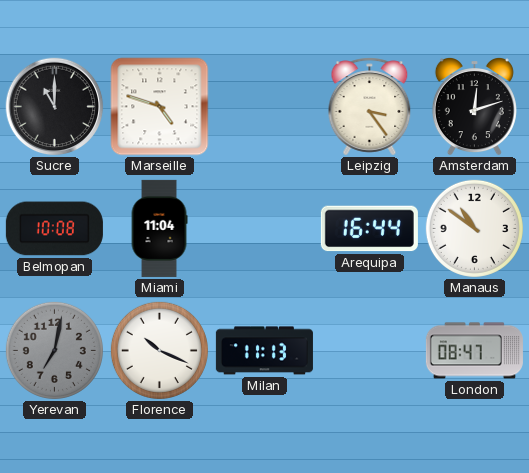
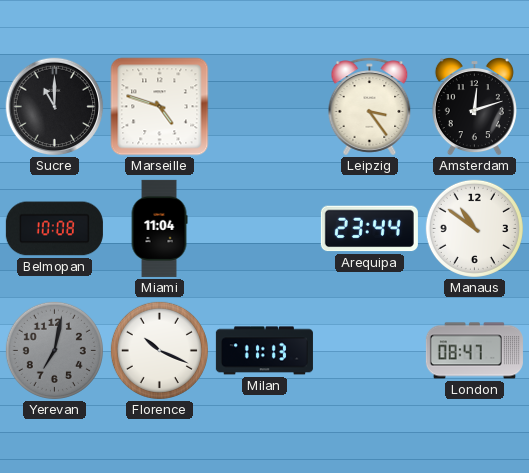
Arequipa: 16:44 -> 23:44
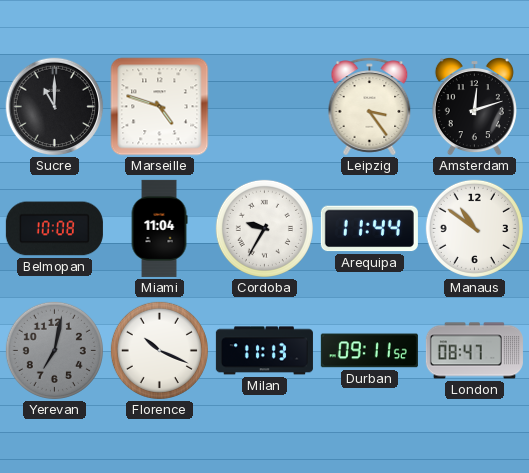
Cordoba: none -> 9:35
Arequipa: 23:44 -> 11:44
Durban: none -> 09:11
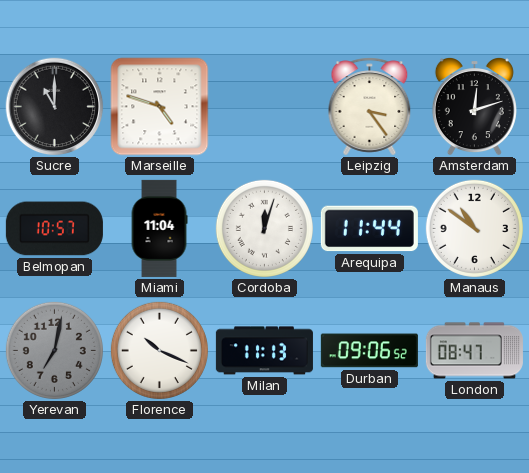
Belmopan: 10:08 -> 10:57
Cordoba: 9:35 -> 12:03
Durban: 09:11 -> 09:06
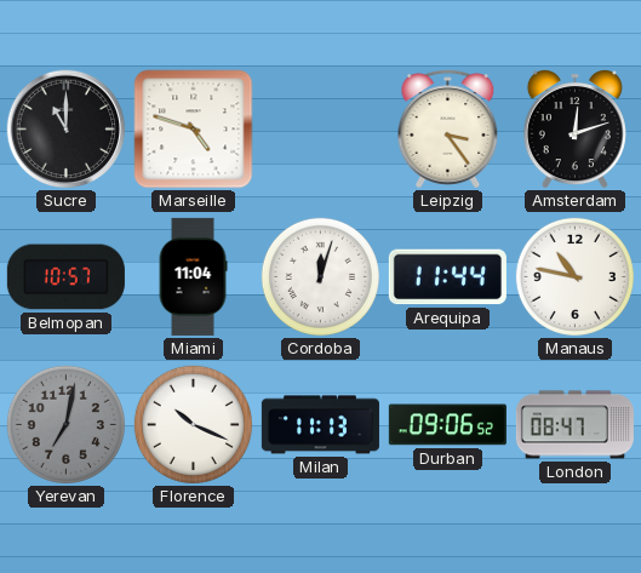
Manaus: 10:51 -> 10:47
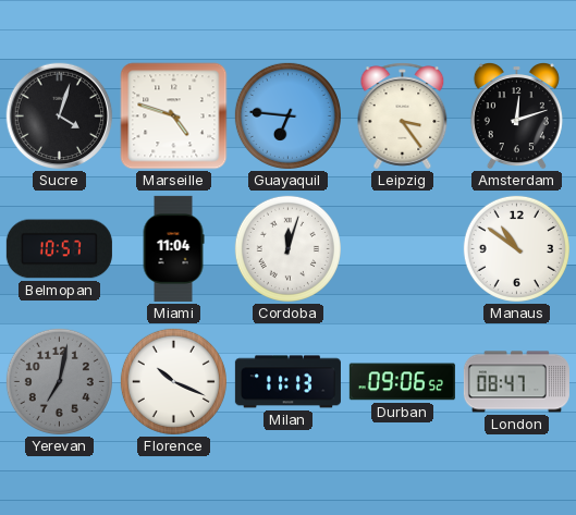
Sucre: 11:00 -> 4:03
Guayaquil: none -> 6:46
Arequipa: 11:44 -> none
Manaus: 10:47 -> 10:51
